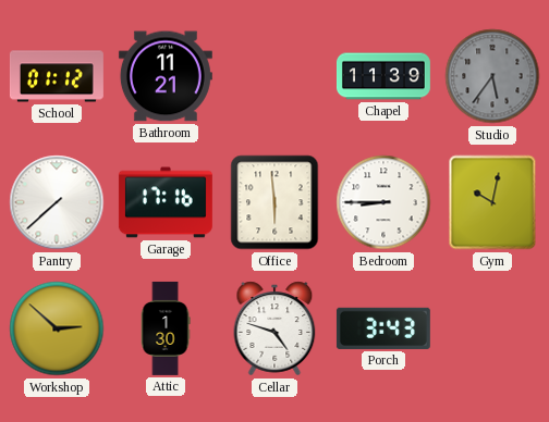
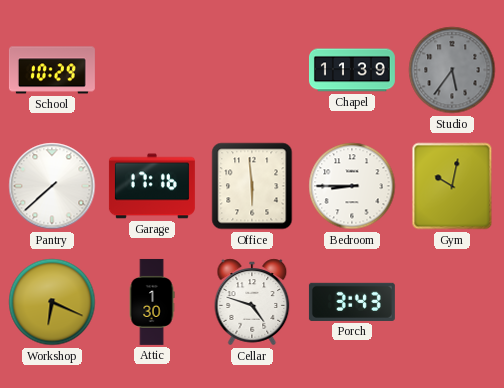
School: 01:12 -> 10:29
Bathroom: 11:21 -> none
Workshop: 2:52 -> 6:19
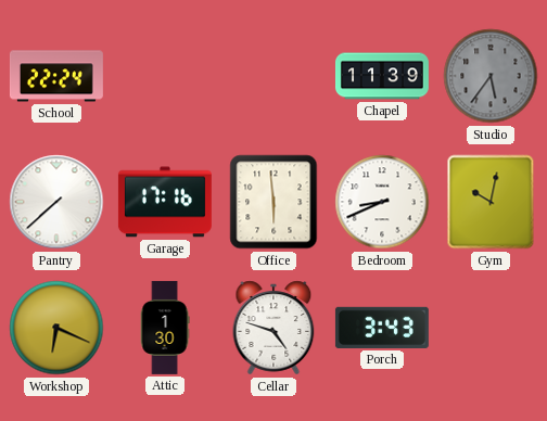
School: 10:29 -> 22:24
Bedroom: 8:45 -> 8:41
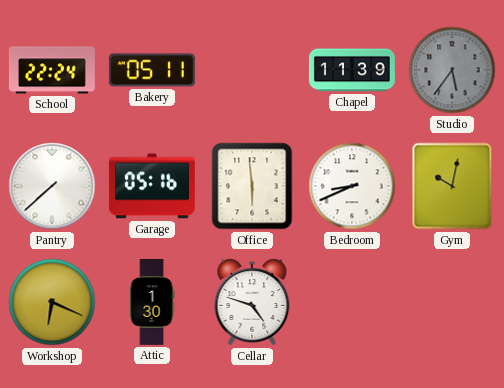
Bakery: none -> 05:11
Garage: 17:16 -> 05:16
Porch: 3:43 -> none
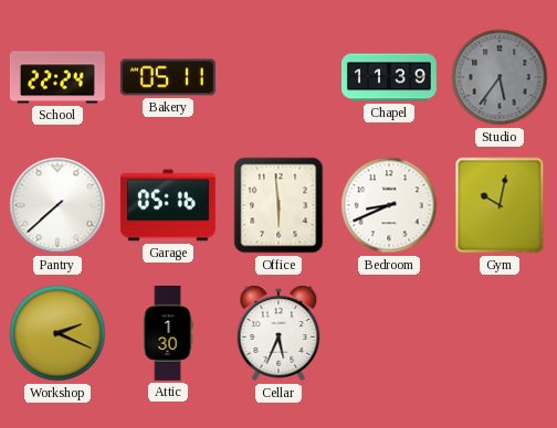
Workshop: 6:19 -> 2:19
Cellar: 4:48 -> 5:34
